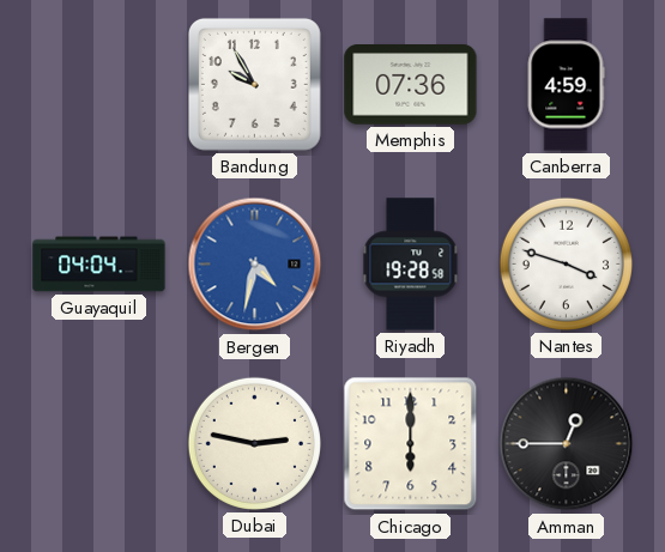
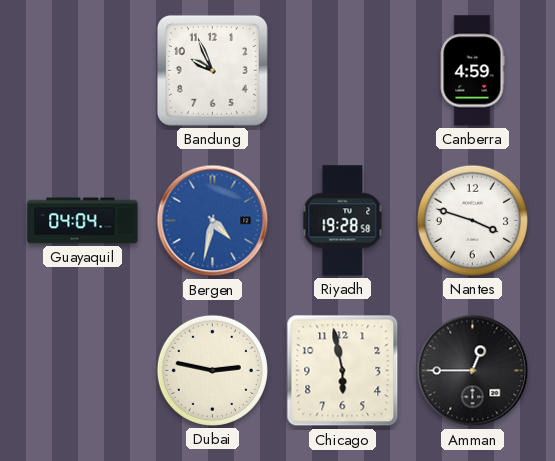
Bandung: 9:55 -> 9:56
Memphis: 07:36 -> none
Chicago: 6:00 -> 5:58
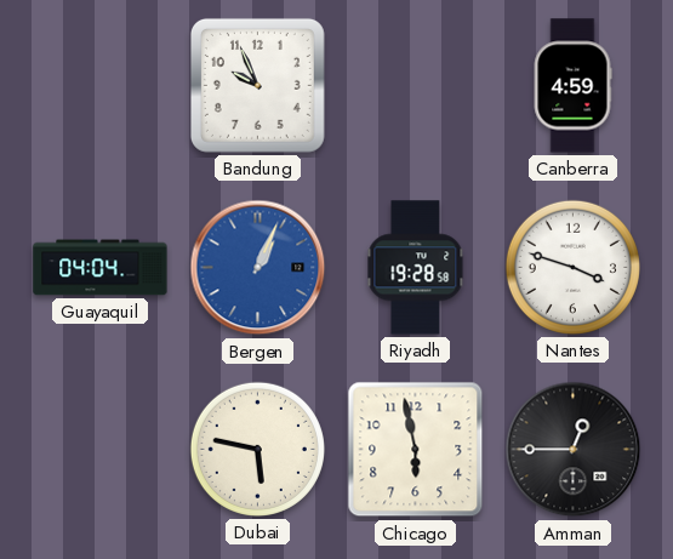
Bergen: 4:32 -> 1:04
Dubai: 2:47 -> 5:47
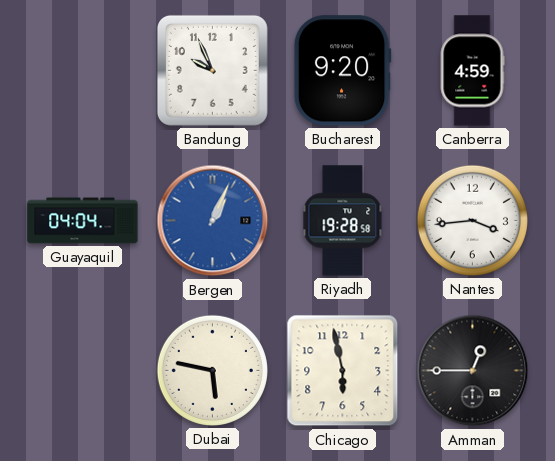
Bucharest: none -> 9:20
Nantes: 3:48 -> 3:44
